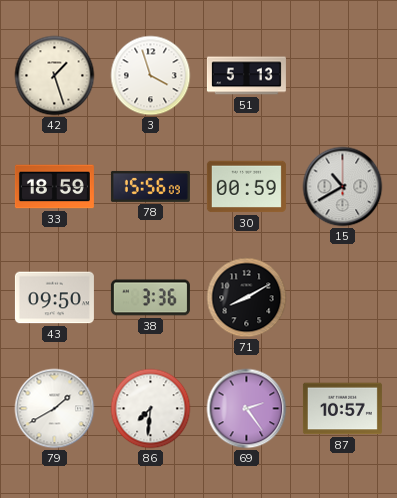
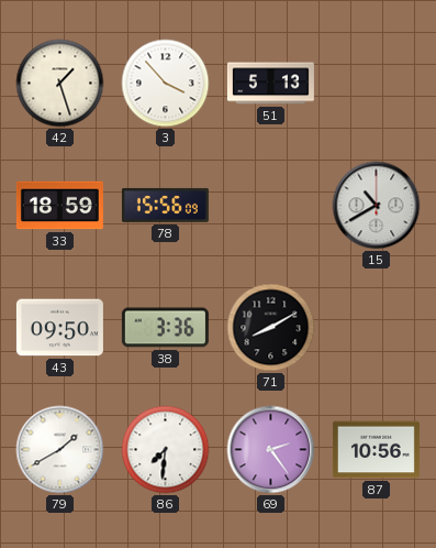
3: 3:57 -> 3:53
30: 00:59 -> none
87: 10:57 -> 10:56
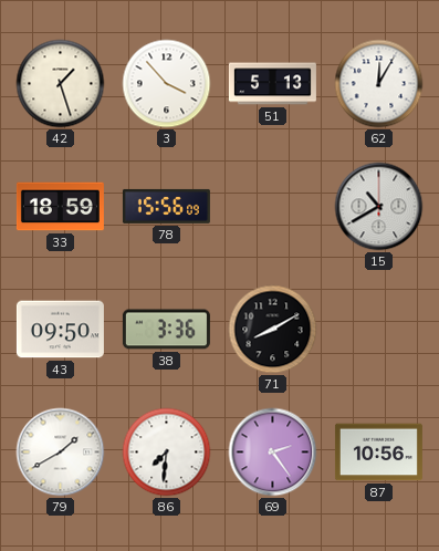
62: none -> 12:05
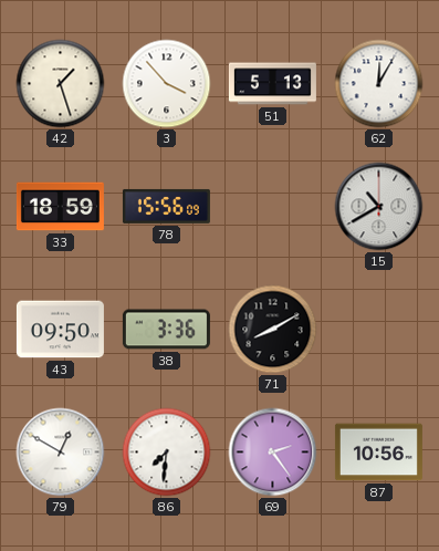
79: 1:40 -> 12:50
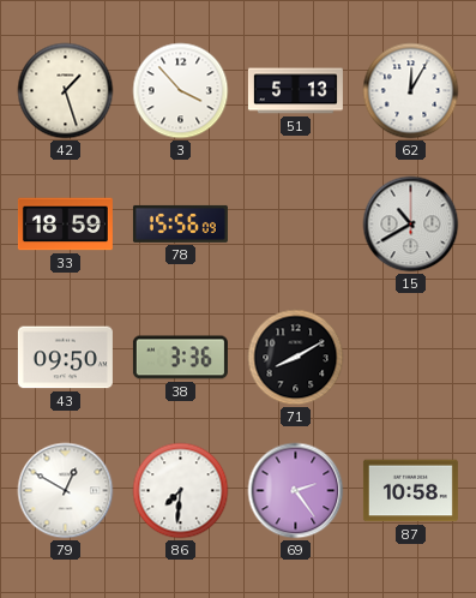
87: 10:56 -> 10:58
